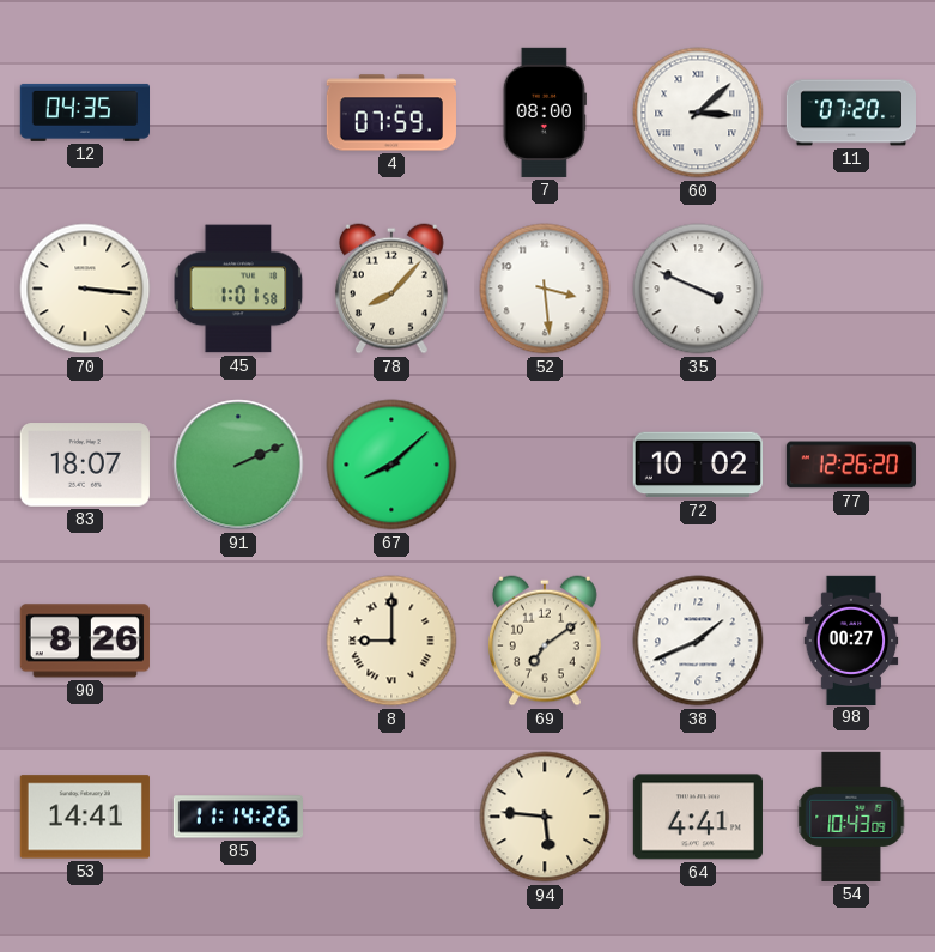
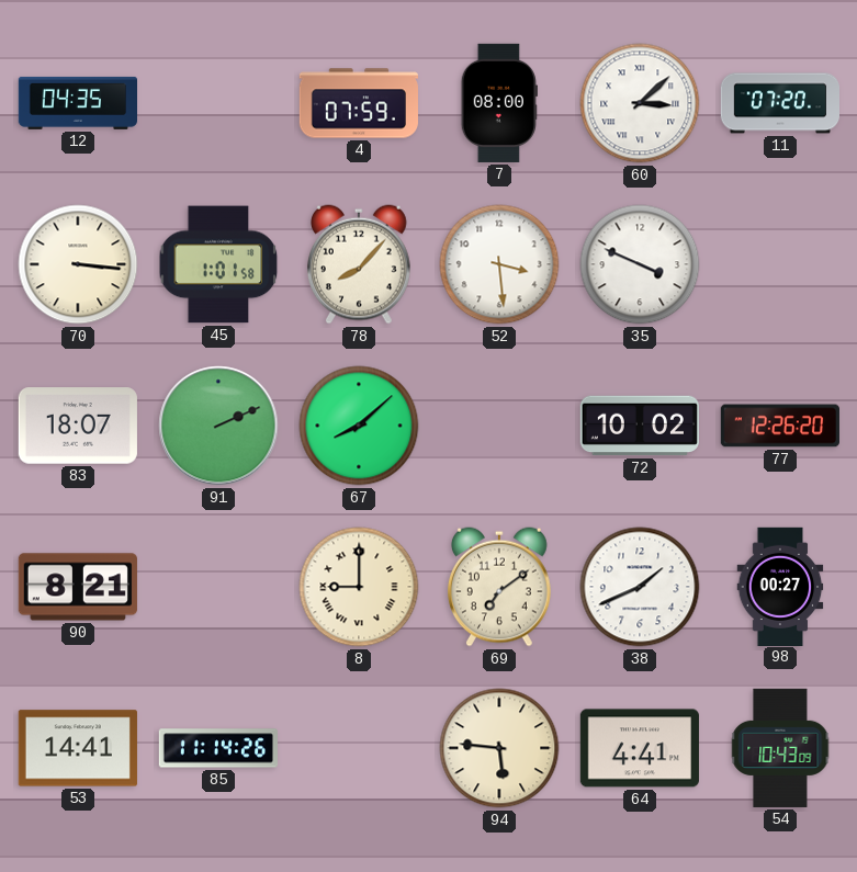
90: 8:26 -> 8:21
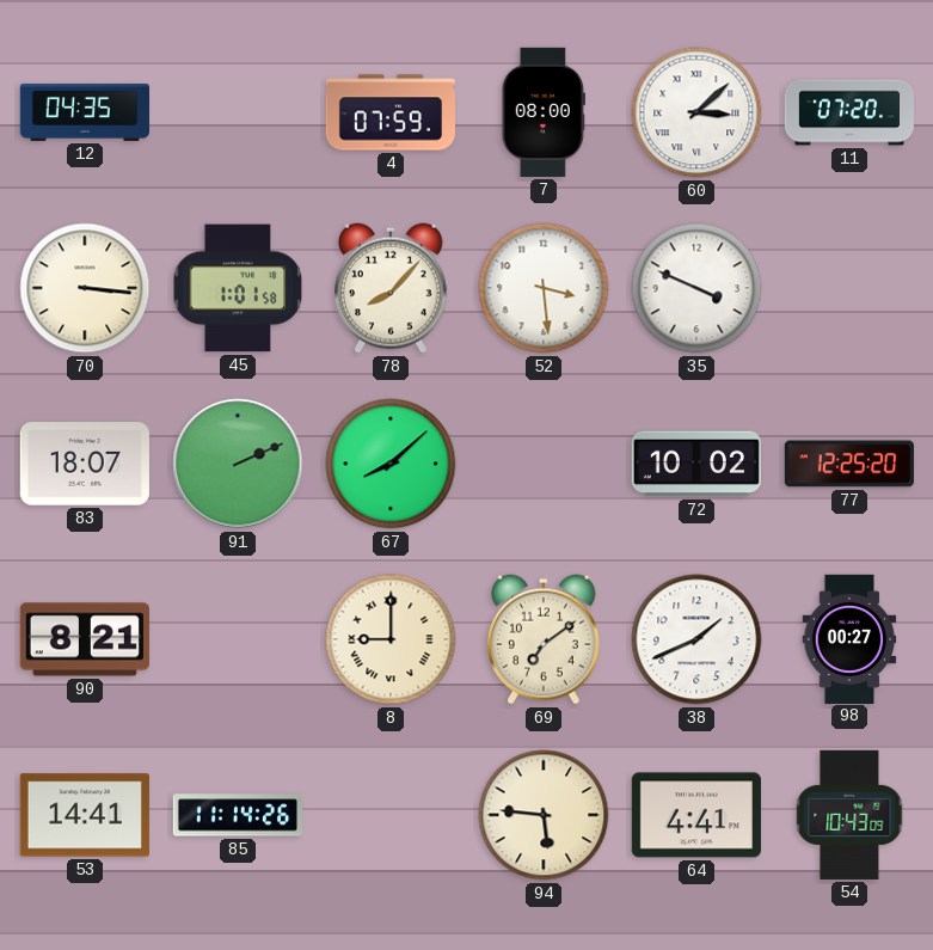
77: 12:26 -> 12:25
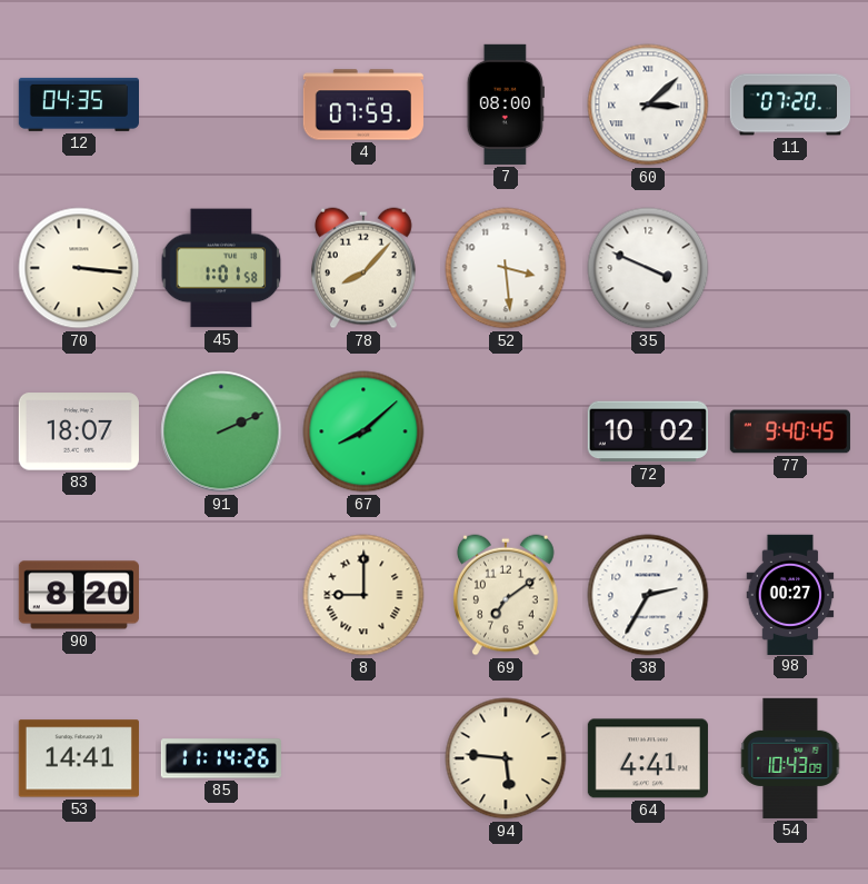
77: 12:25 -> 9:40
90: 8:21 -> 8:20
38: 1:41 -> 2:35
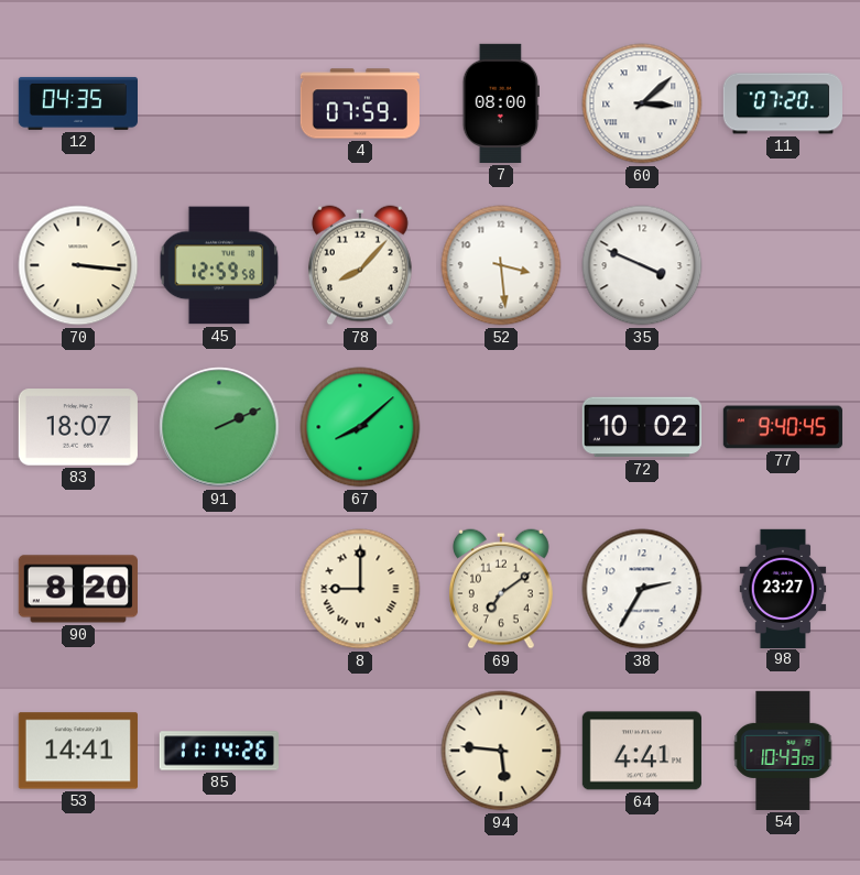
45: 1:01 -> 12:59
98: 00:27 -> 23:27
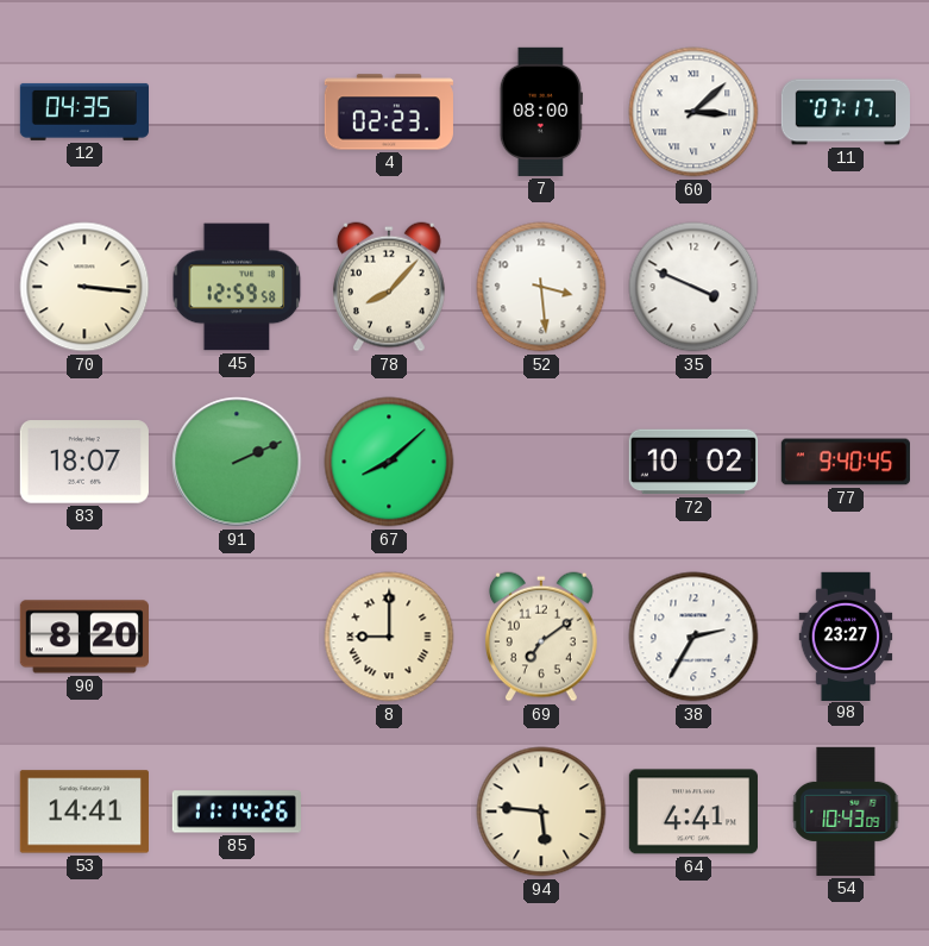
4: 07:59 -> 02:23
11: 07:20 -> 07:17
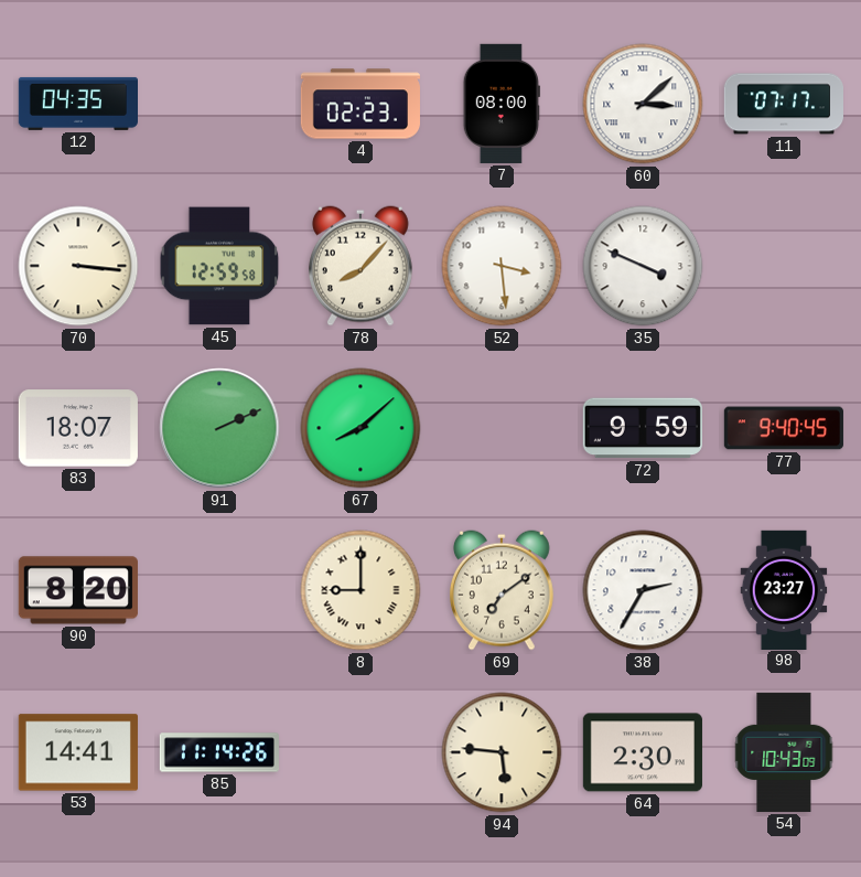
72: 10:02 -> 9:59
64: 4:41 -> 2:30
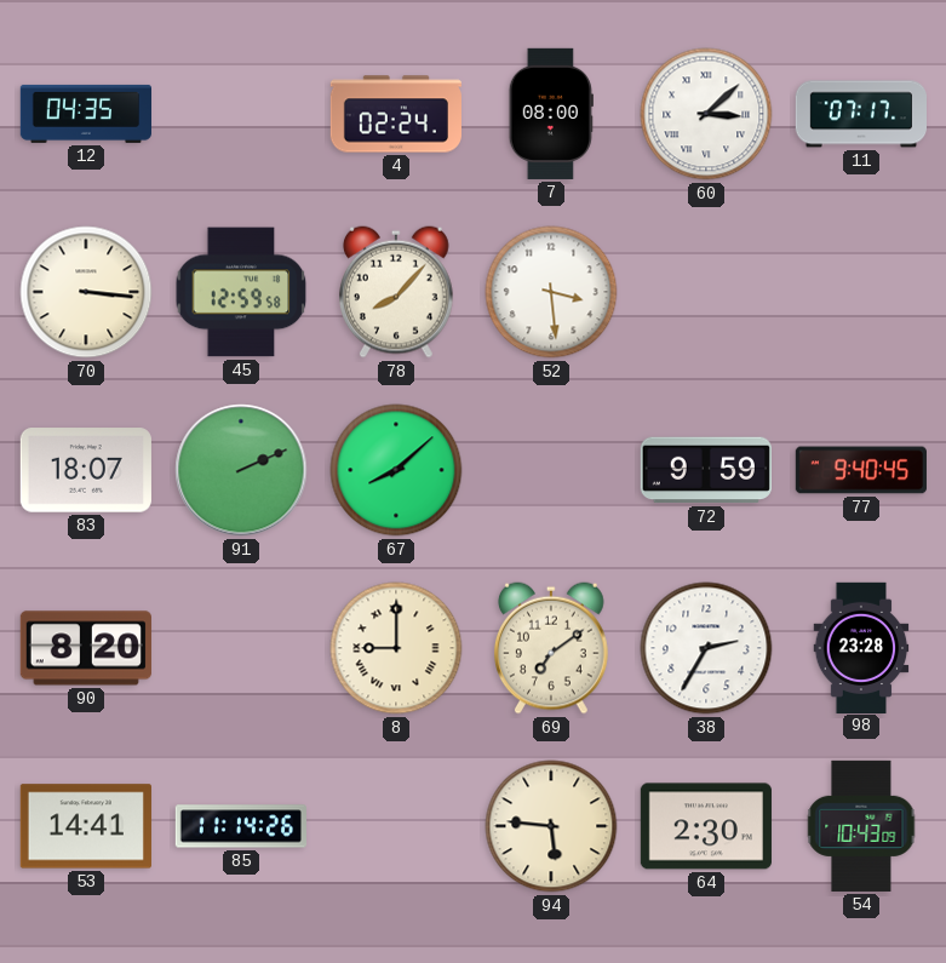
4: 02:23 -> 02:24
35: 3:49 -> none
98: 23:27 -> 23:28
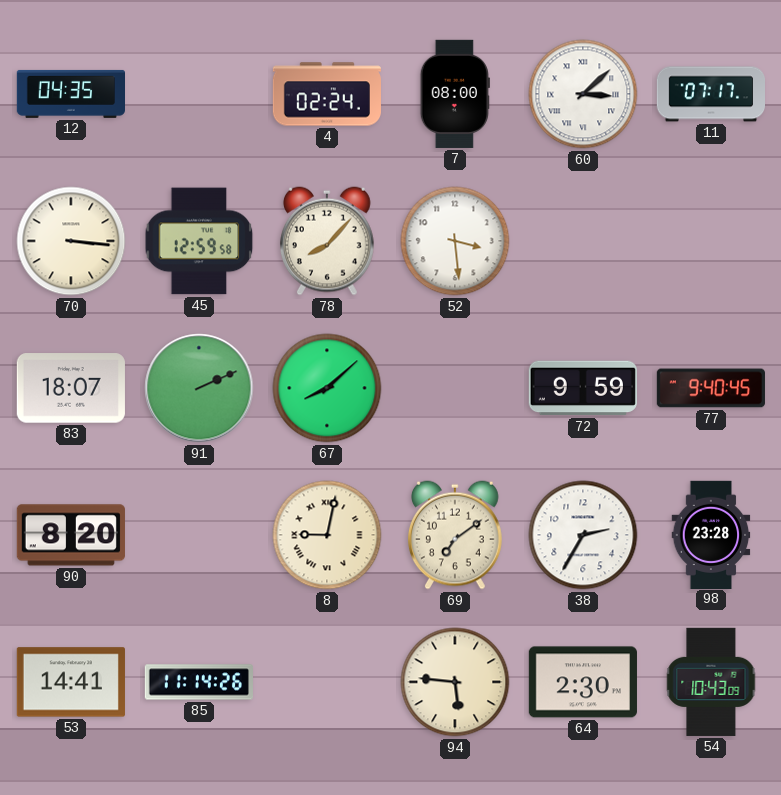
8: 9:00 -> 9:02
